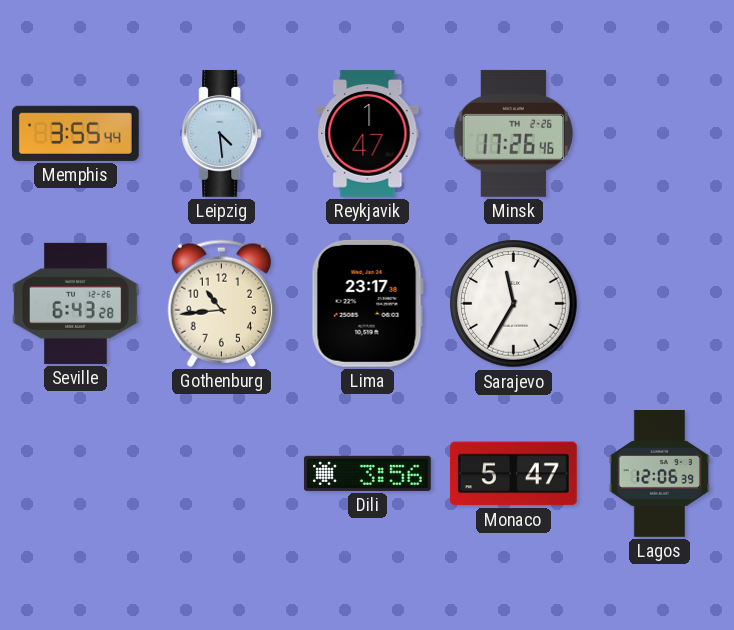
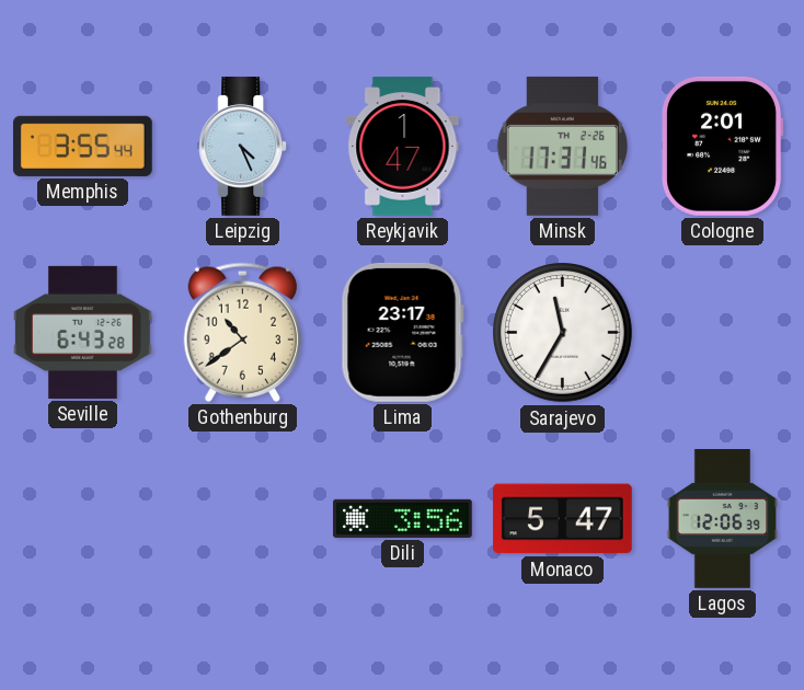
Leipzig: 4:29 -> 4:26
Minsk: 17:26 -> 17:31
Cologne: none -> 2:01
Gothenburg: 10:44 -> 10:39
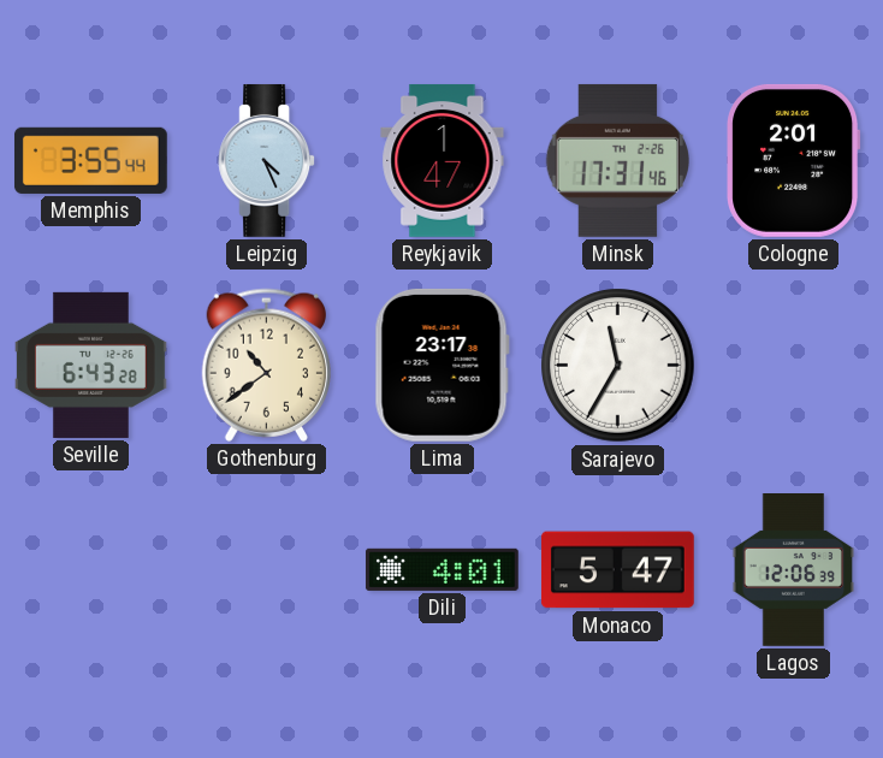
Dili: 3:56 -> 4:01
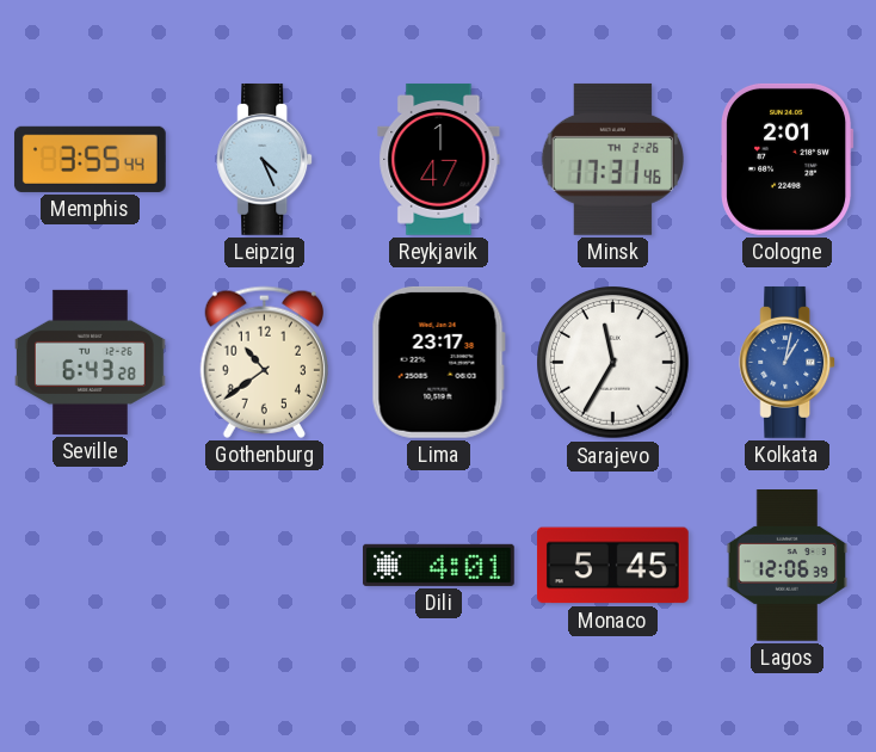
Kolkata: none -> 1:02
Monaco: 5:47 -> 5:45
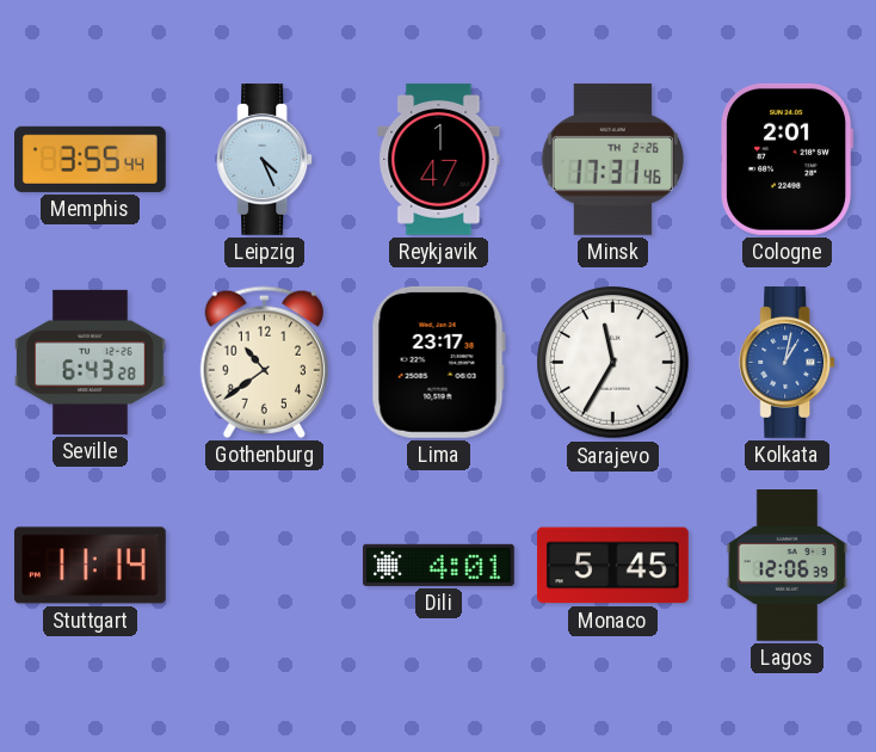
Stuttgart: none -> 11:14
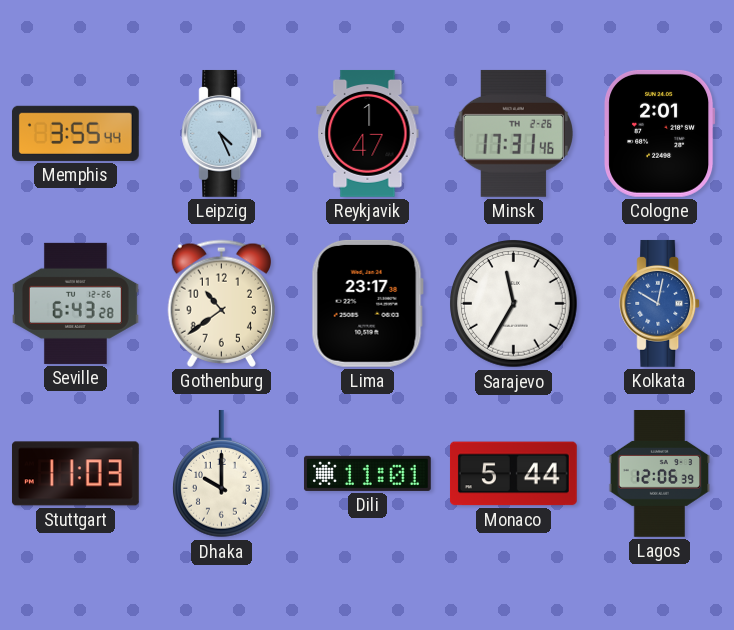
Kolkata: 1:02 -> 10:02
Stuttgart: 11:14 -> 11:03
Dhaka: none -> 10:00
Dili: 4:01 -> 11:01
Monaco: 5:45 -> 5:44
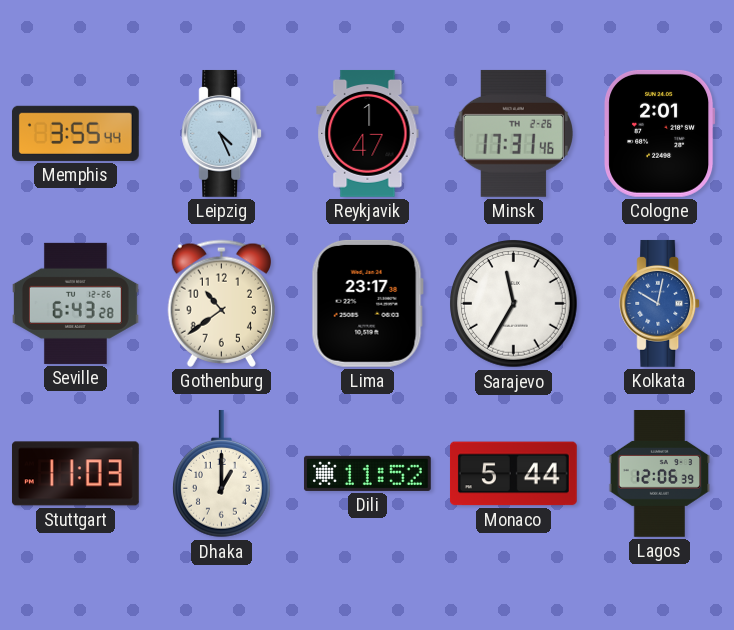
Dhaka: 10:00 -> 1:00
Dili: 11:01 -> 11:52
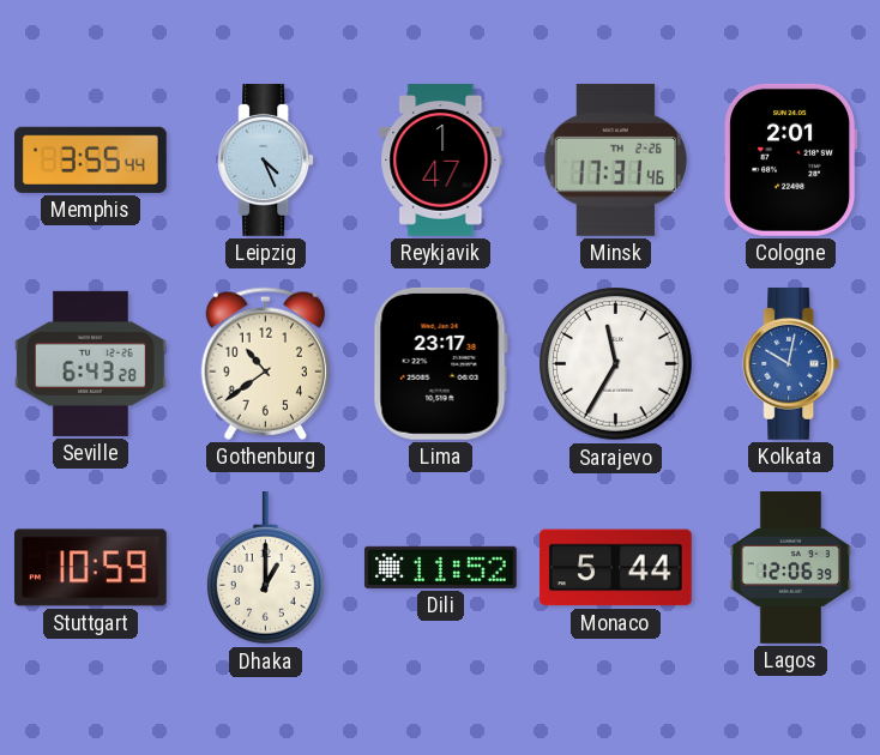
Stuttgart: 11:03 -> 10:59
